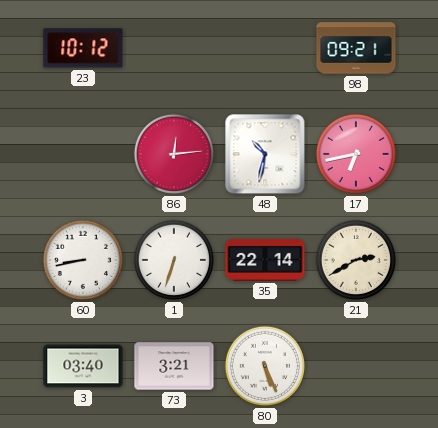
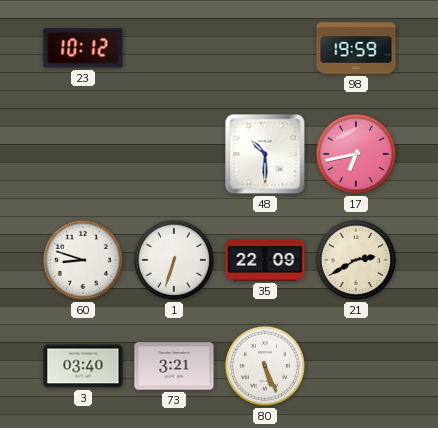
98: 09:21 -> 19:59
86: 12:14 -> none
48: 10:32 -> 10:30
60: 8:43 -> 8:48
35: 22:14 -> 22:09
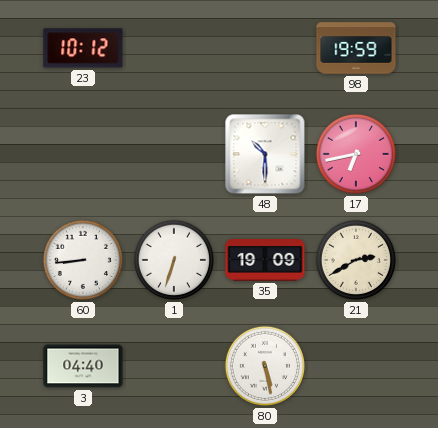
60: 8:48 -> 8:44
35: 22:09 -> 19:09
3: 03:40 -> 04:40
73: 3:21 -> none
80: 5:26 -> 5:28
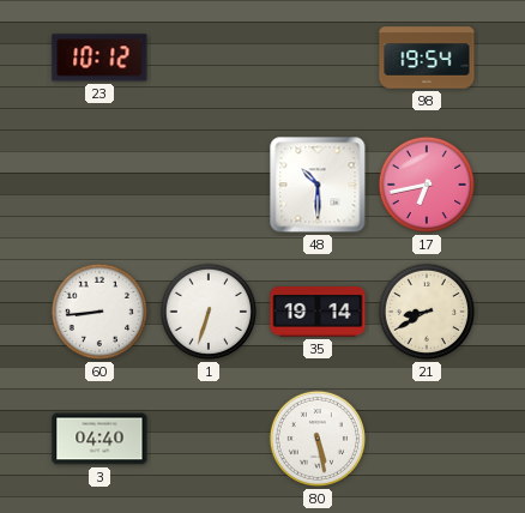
98: 19:59 -> 19:54
35: 19:09 -> 19:14
21: 2:40 -> 8:40
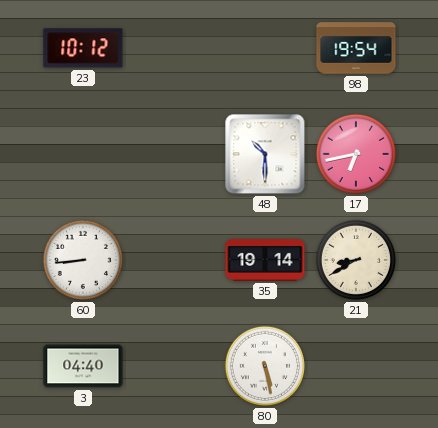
1: 6:33 -> none
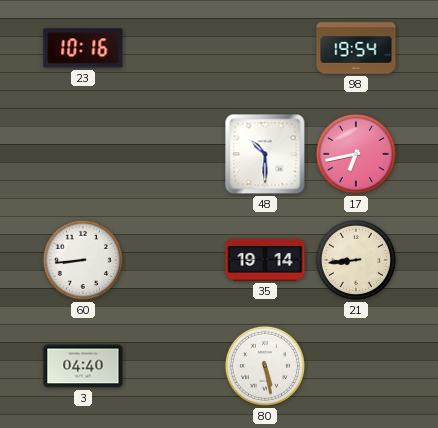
23: 10:12 -> 10:16
21: 8:40 -> 8:44
